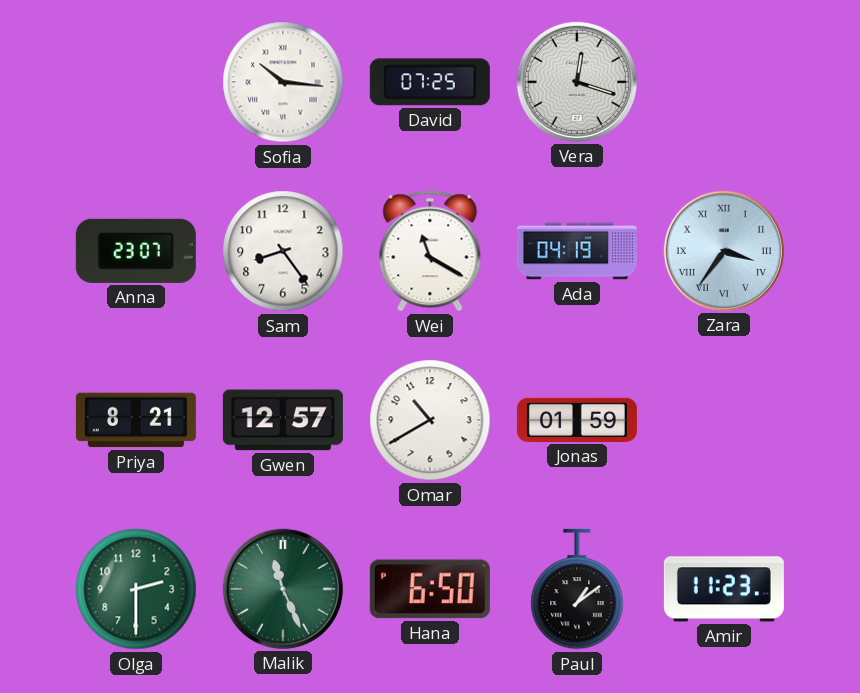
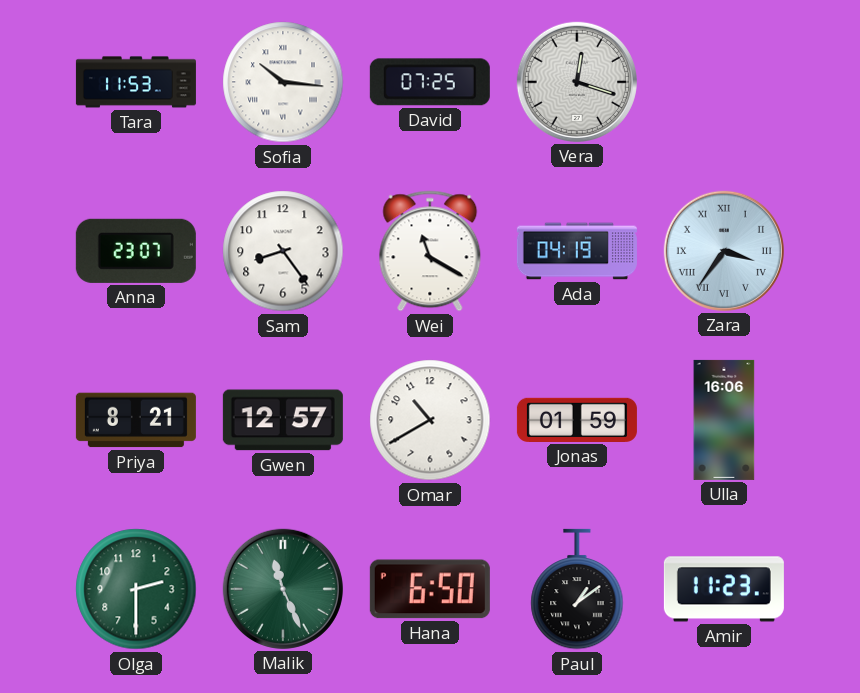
Tara: none -> 11:53
Ulla: none -> 16:06
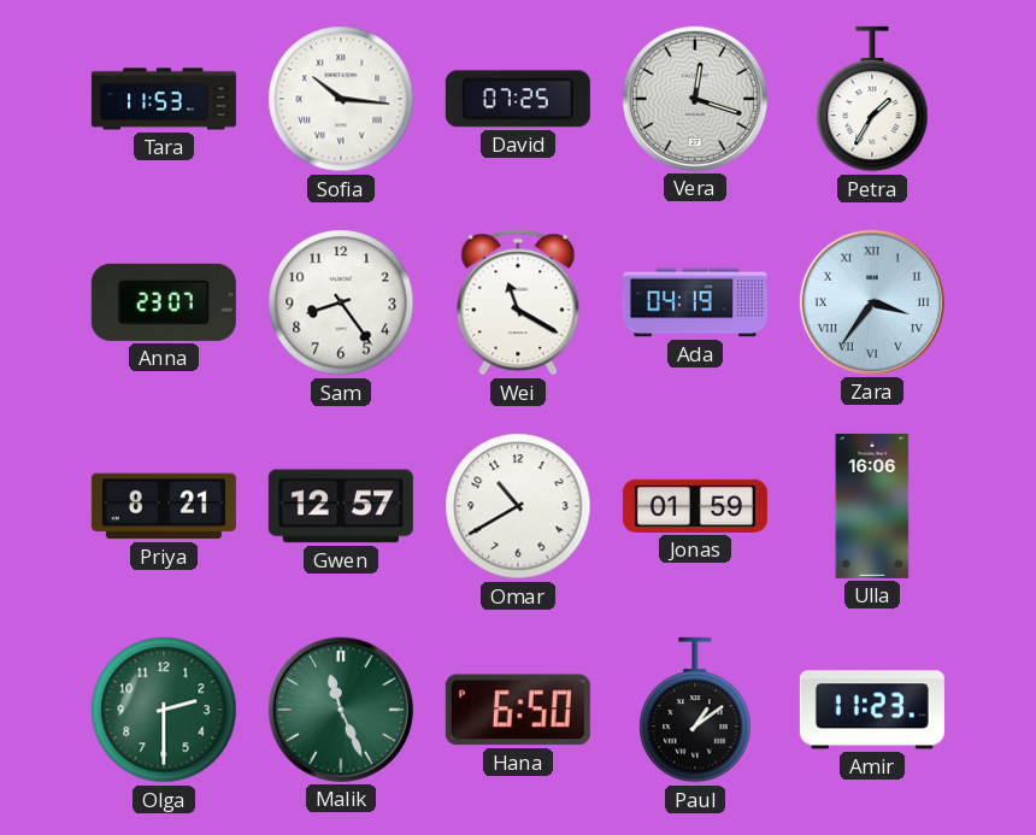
Petra: none -> 1:35
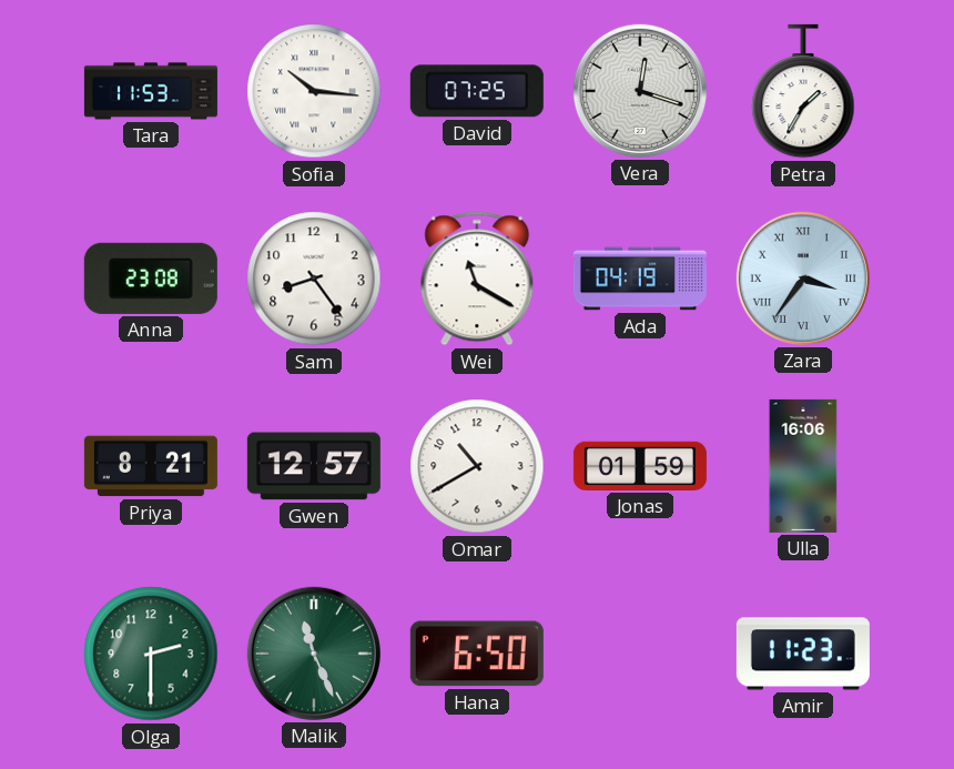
Anna: 23:07 -> 23:08
Paul: 1:09 -> none
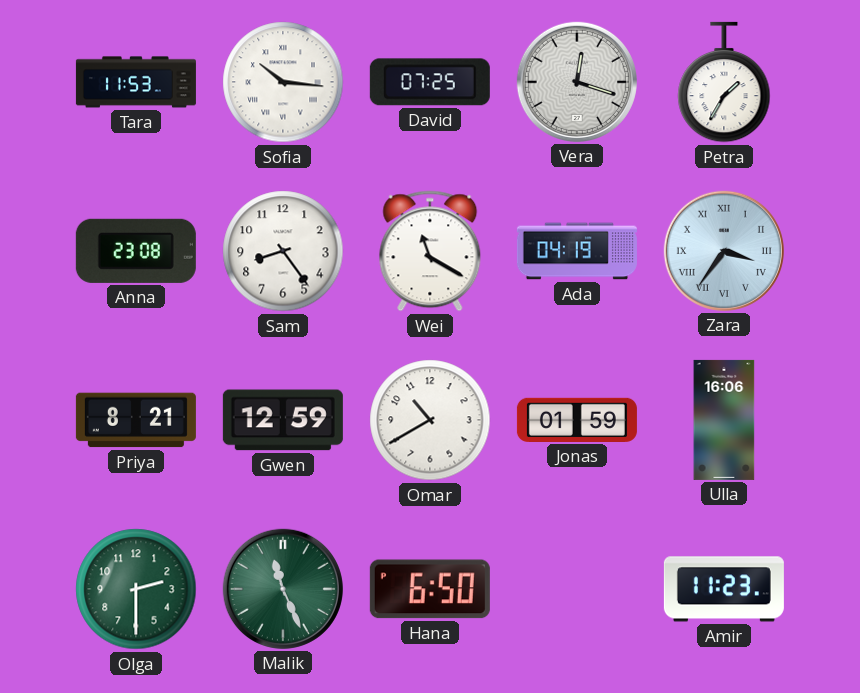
Gwen: 12:57 -> 12:59
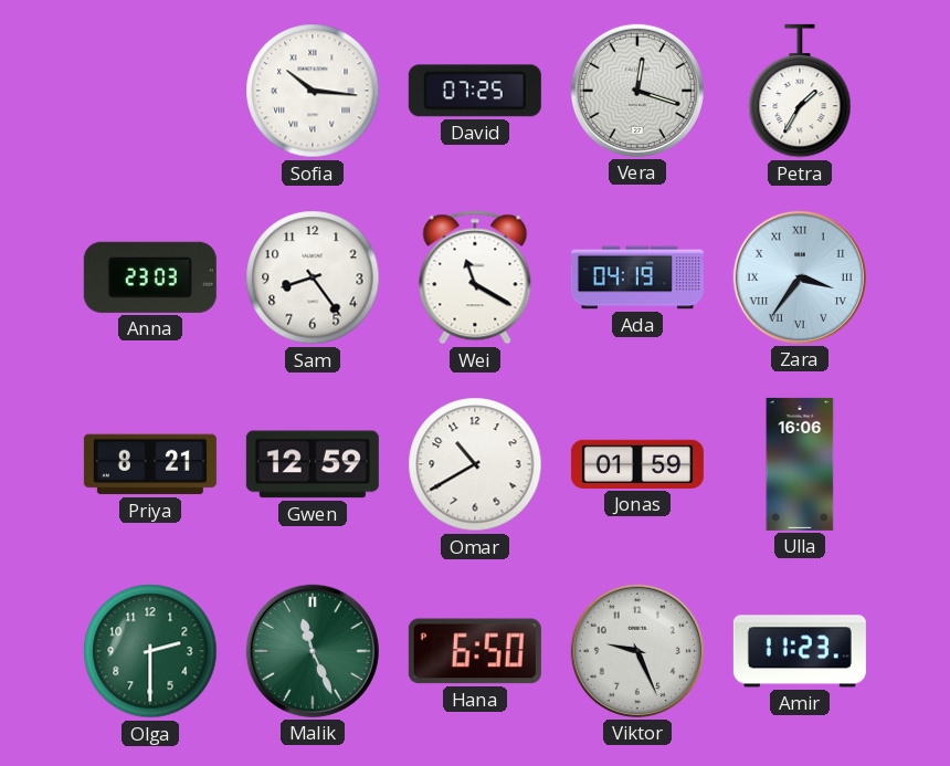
Tara: 11:53 -> none
Anna: 23:08 -> 23:03
Viktor: none -> 9:26
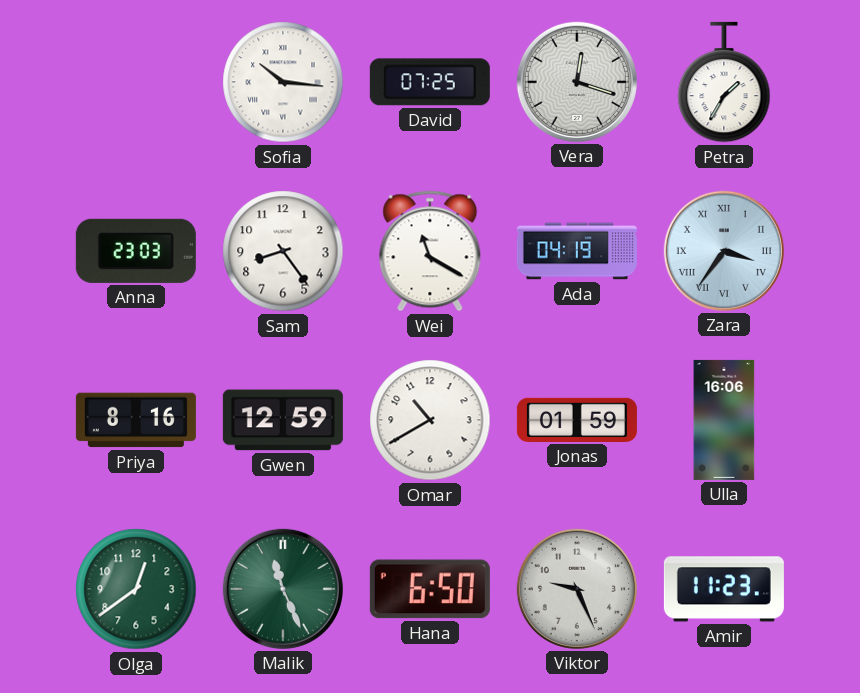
Priya: 8:21 -> 8:16
Olga: 2:30 -> 12:39
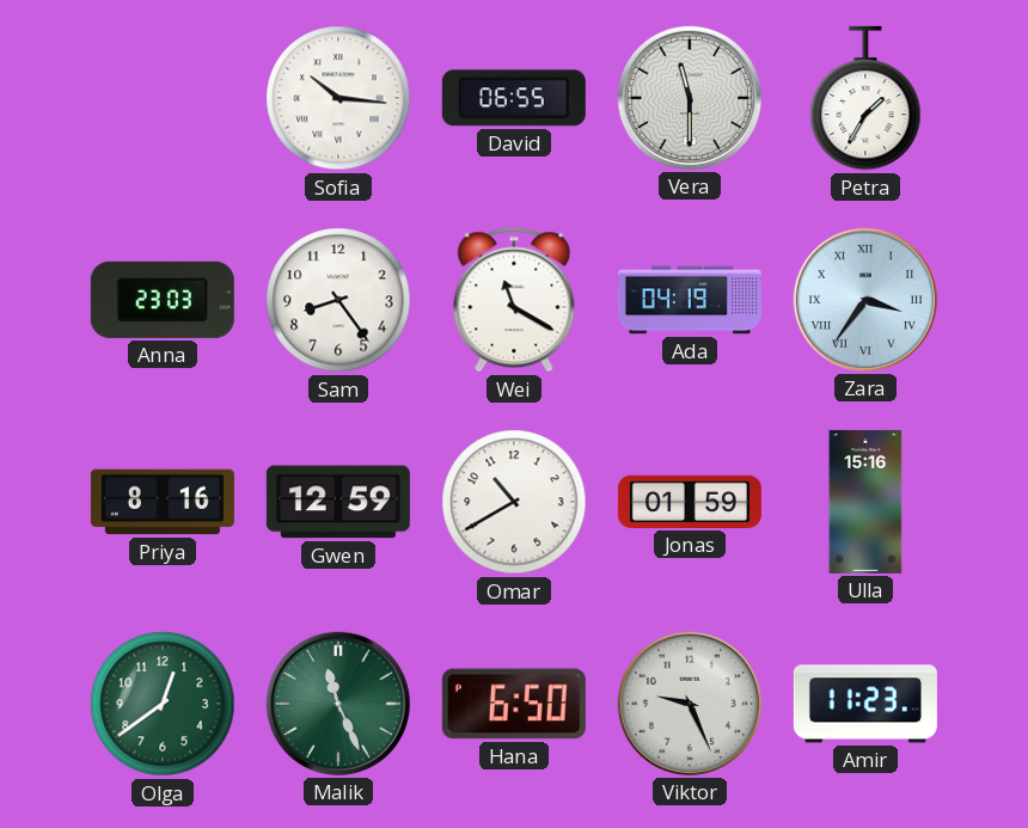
David: 07:25 -> 06:55
Vera: 12:18 -> 11:30
Ulla: 16:06 -> 15:16
